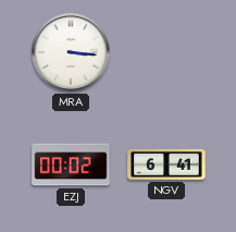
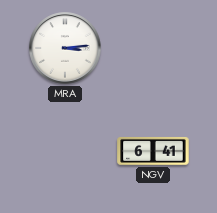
MRA: 3:16 -> 3:14
EZJ: 00:02 -> none
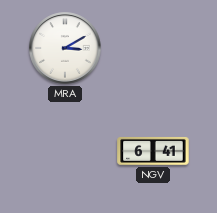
MRA: 3:14 -> 3:10
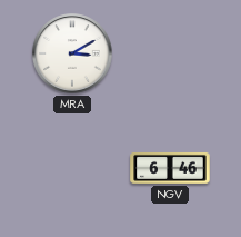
NGV: 6:41 -> 6:46
